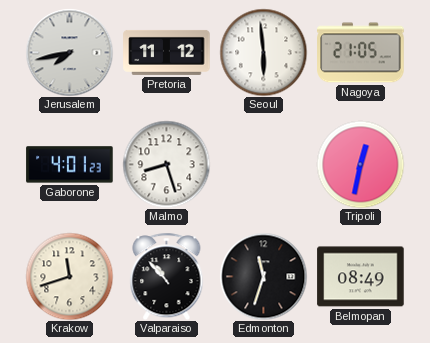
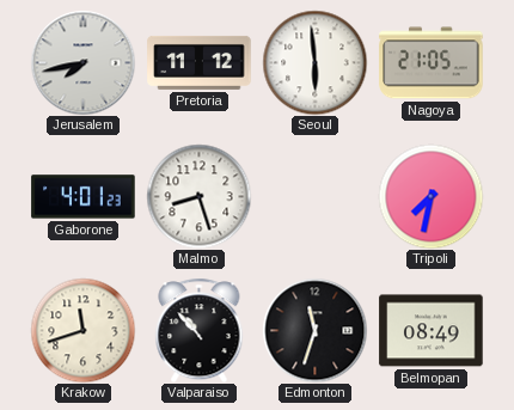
Tripoli: 12:32 -> 7:32
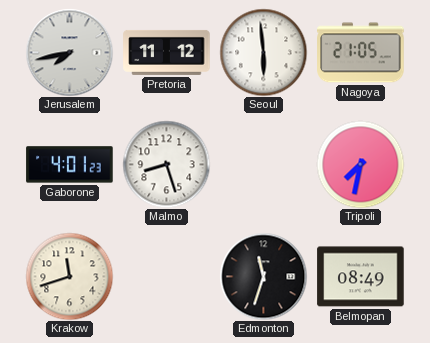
Valparaiso: 10:53 -> none
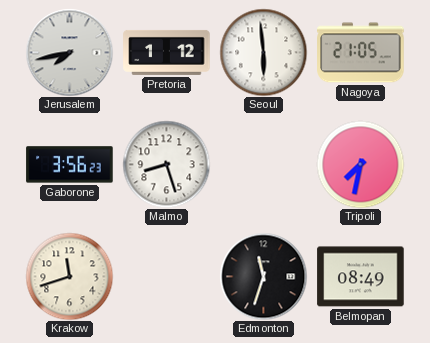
Pretoria: 11:12 -> 1:12
Gaborone: 4:01 -> 3:56
